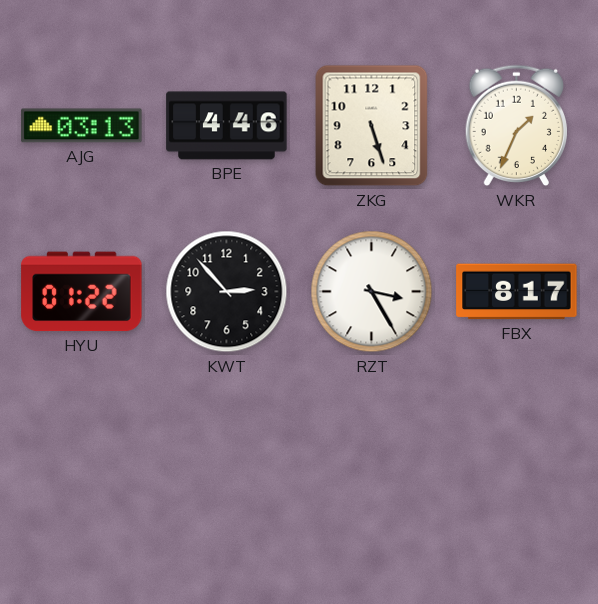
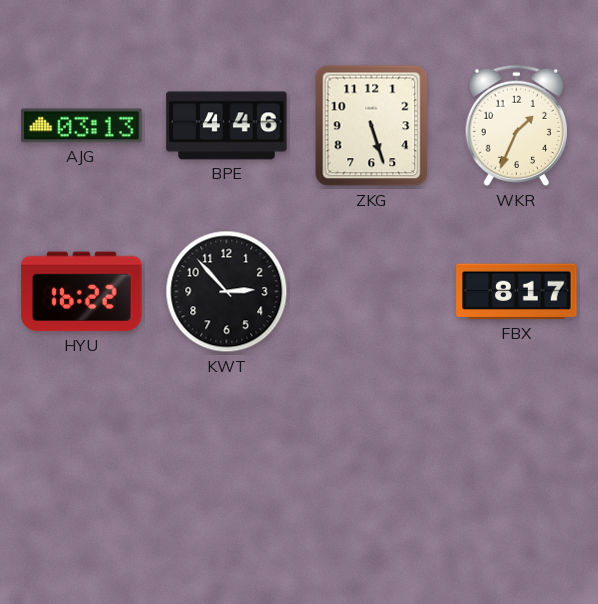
HYU: 01:22 -> 16:22
RZT: 3:25 -> none
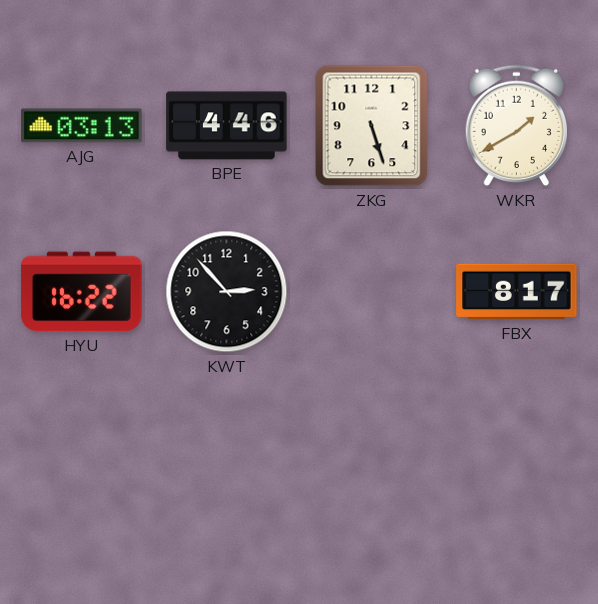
WKR: 1:34 -> 1:40
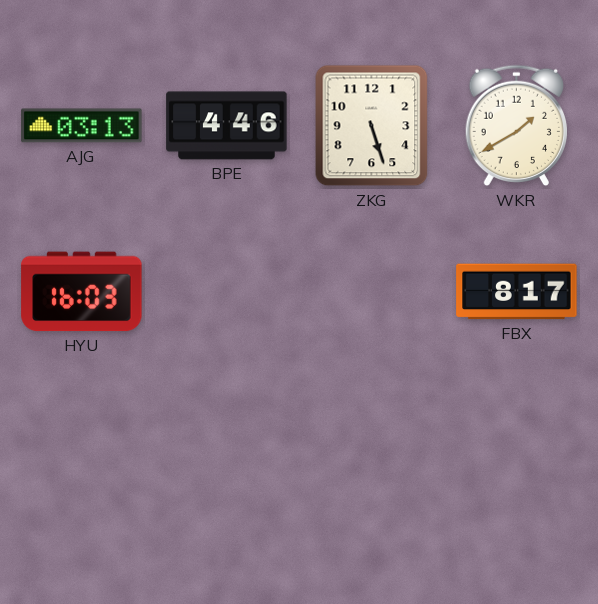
HYU: 16:22 -> 16:03
KWT: 2:53 -> none
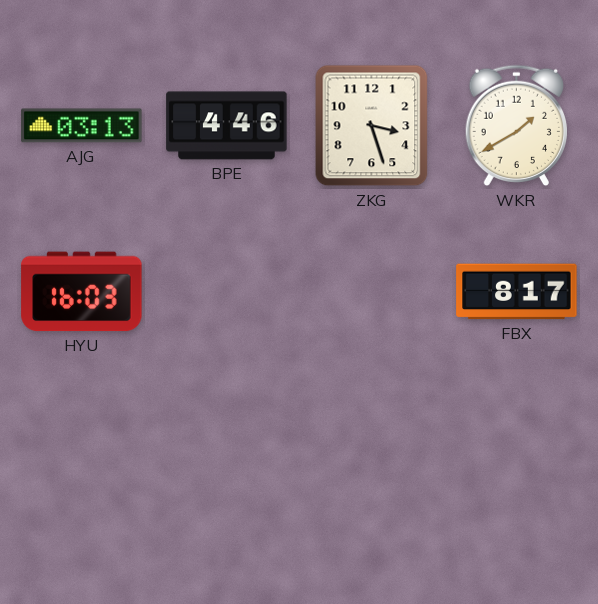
ZKG: 5:27 -> 3:27
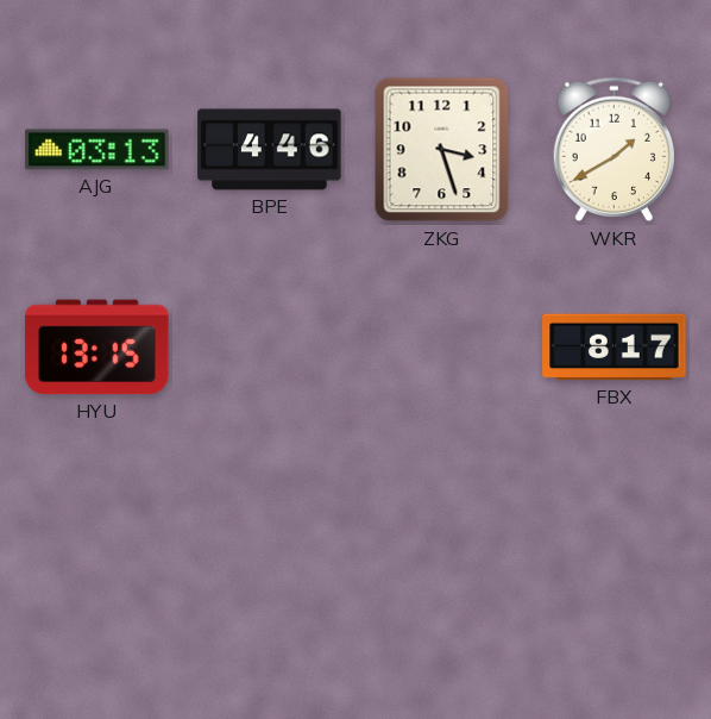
HYU: 16:03 -> 13:15
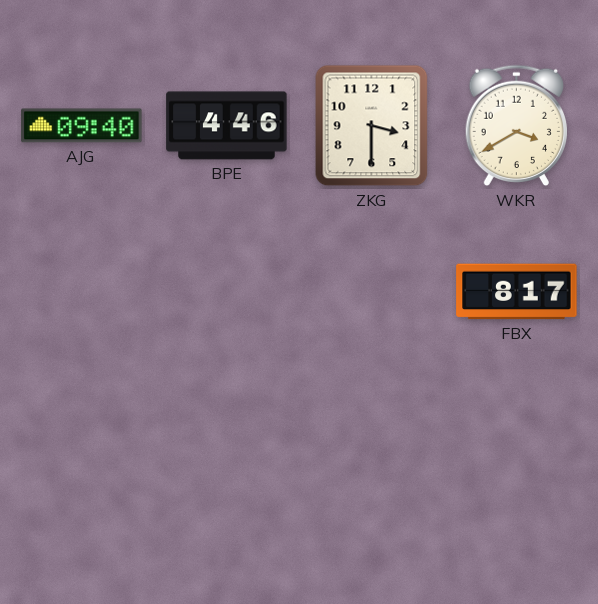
AJG: 03:13 -> 09:40
ZKG: 3:27 -> 3:30
WKR: 1:40 -> 3:40
HYU: 13:15 -> none
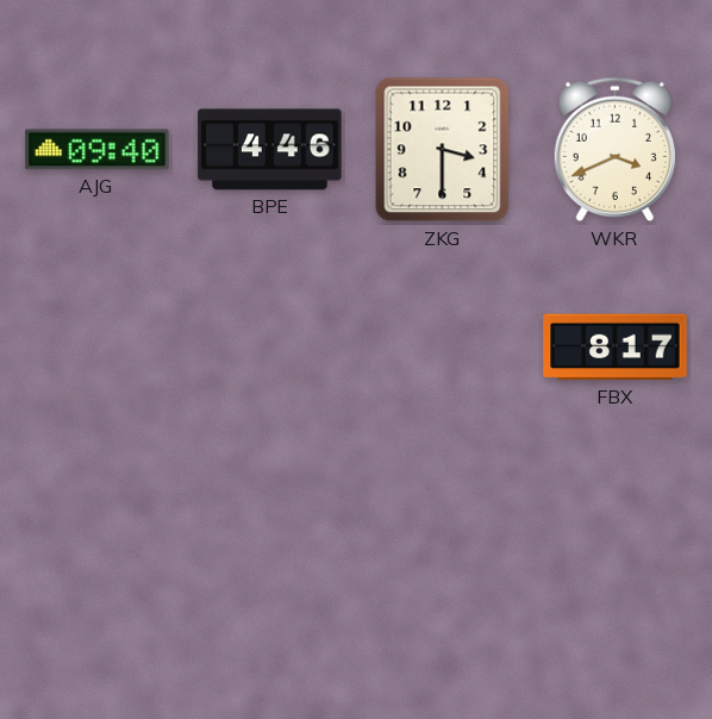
WKR: 3:40 -> 3:41
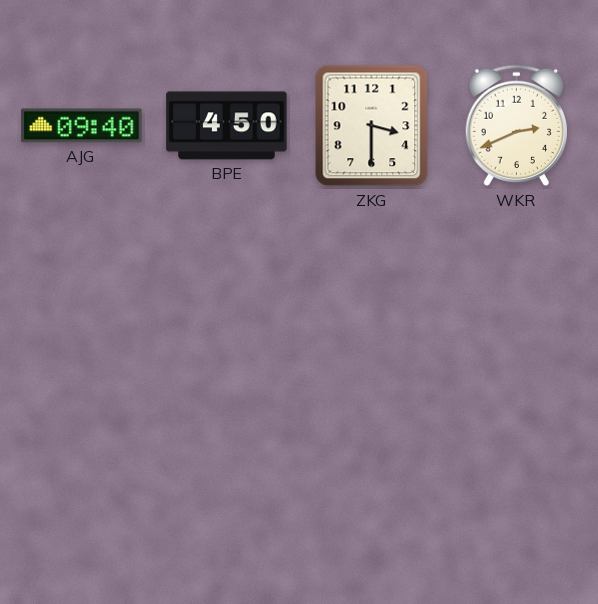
BPE: 4:46 -> 4:50
WKR: 3:41 -> 2:41
FBX: 8:17 -> none
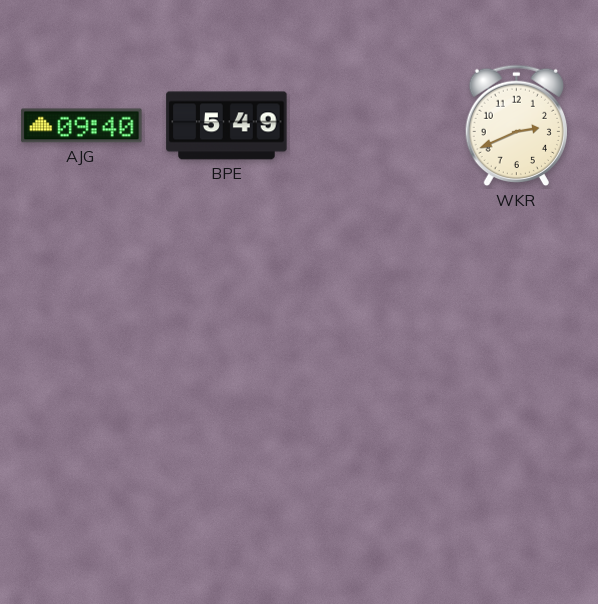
BPE: 4:50 -> 5:49
ZKG: 3:30 -> none
